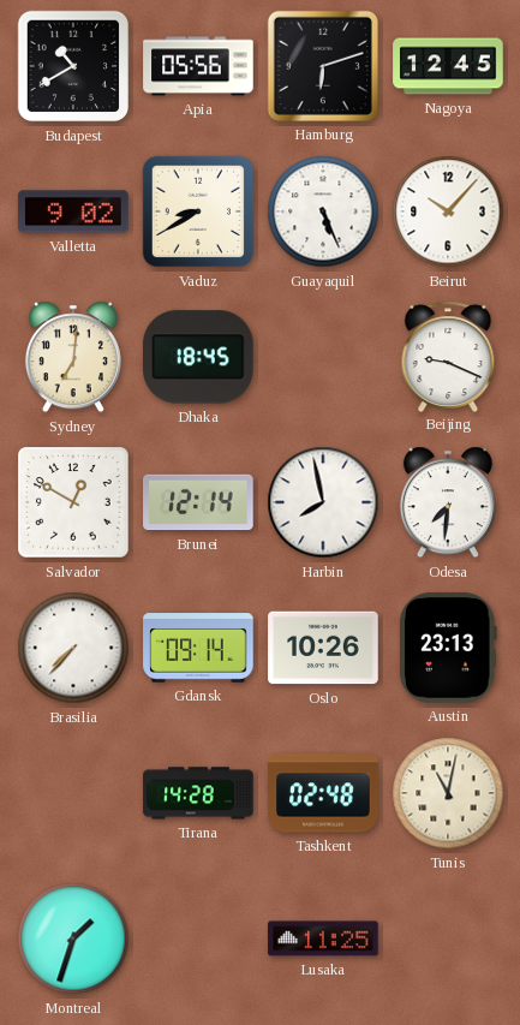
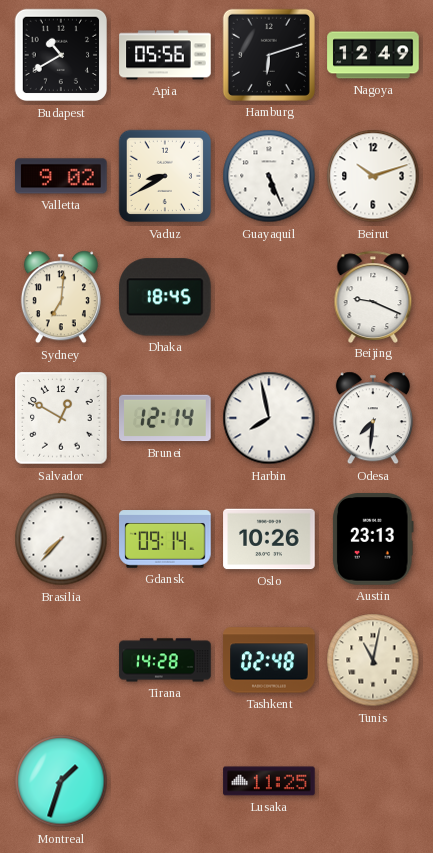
Nagoya: 12:45 -> 12:49
Beirut: 10:07 -> 10:12
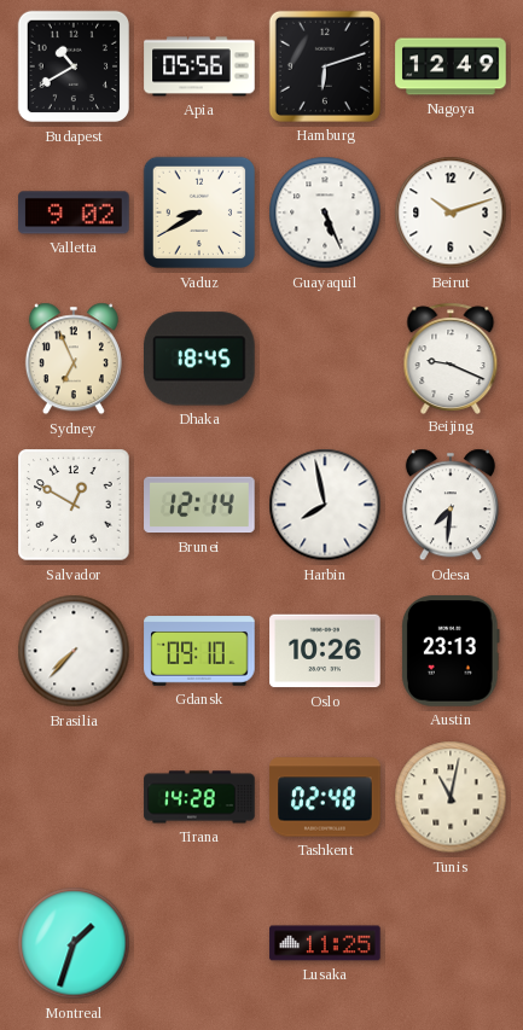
Sydney: 7:01 -> 6:56
Gdansk: 09:14 -> 09:10
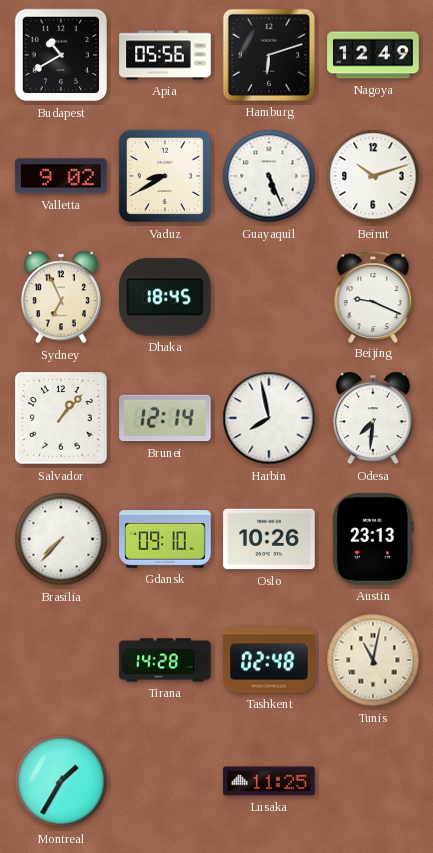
Salvador: 12:50 -> 1:07
Montreal: 1:33 -> 1:35
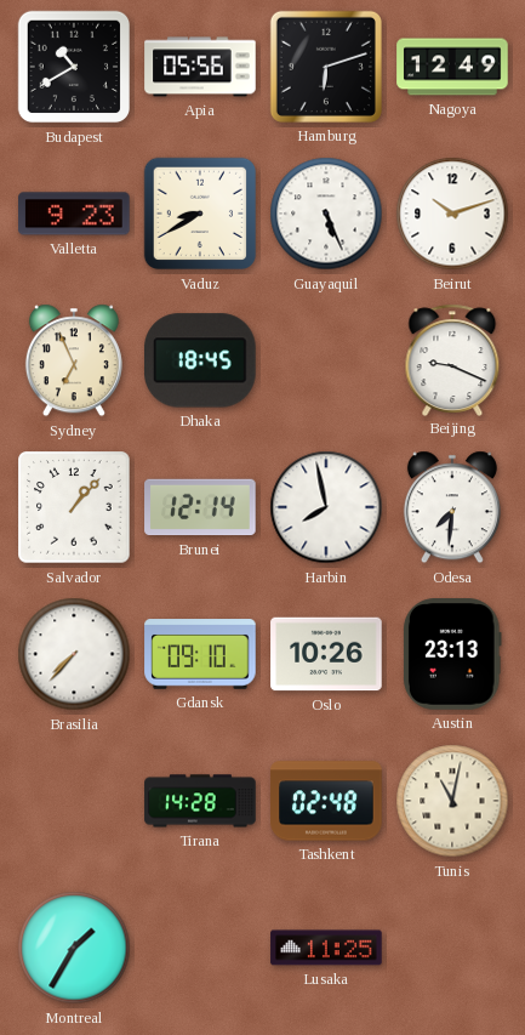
Valletta: 9:02 -> 9:23
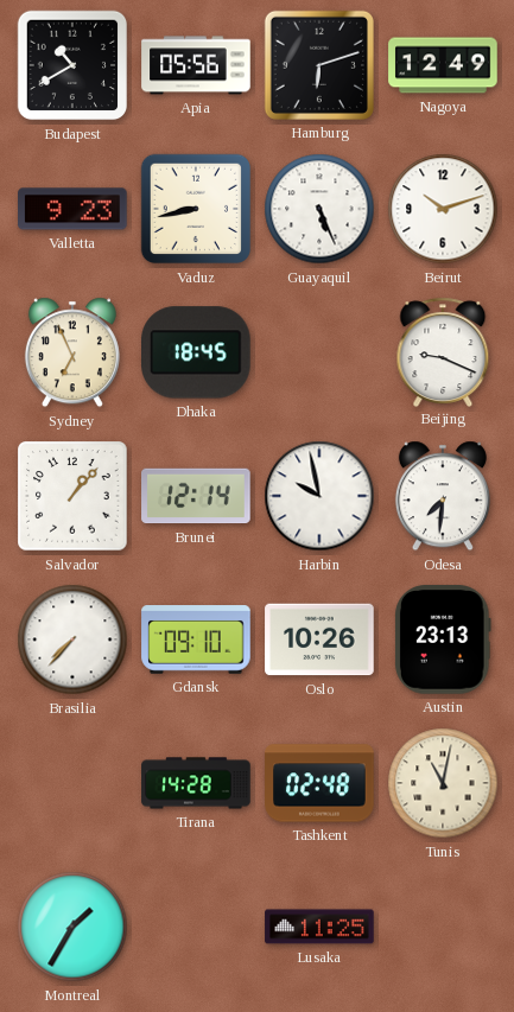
Vaduz: 8:40 -> 8:43
Harbin: 7:58 -> 9:58
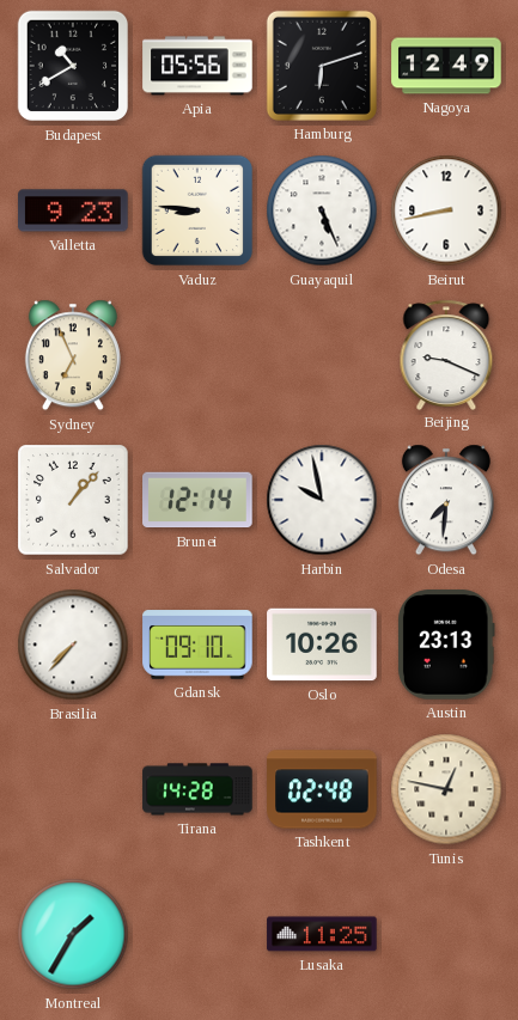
Vaduz: 8:43 -> 8:46
Beirut: 10:12 -> 8:43
Dhaka: 18:45 -> none
Tunis: 11:02 -> 12:47
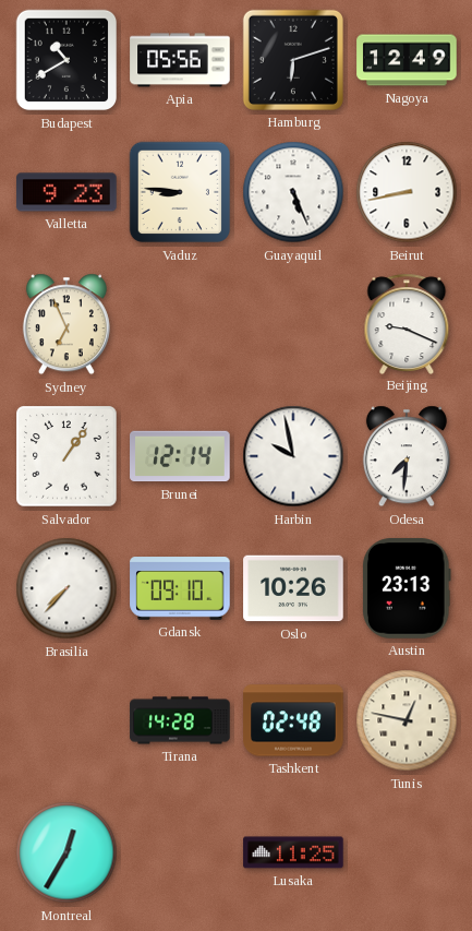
Salvador: 1:07 -> 1:06
Montreal: 1:35 -> 12:35
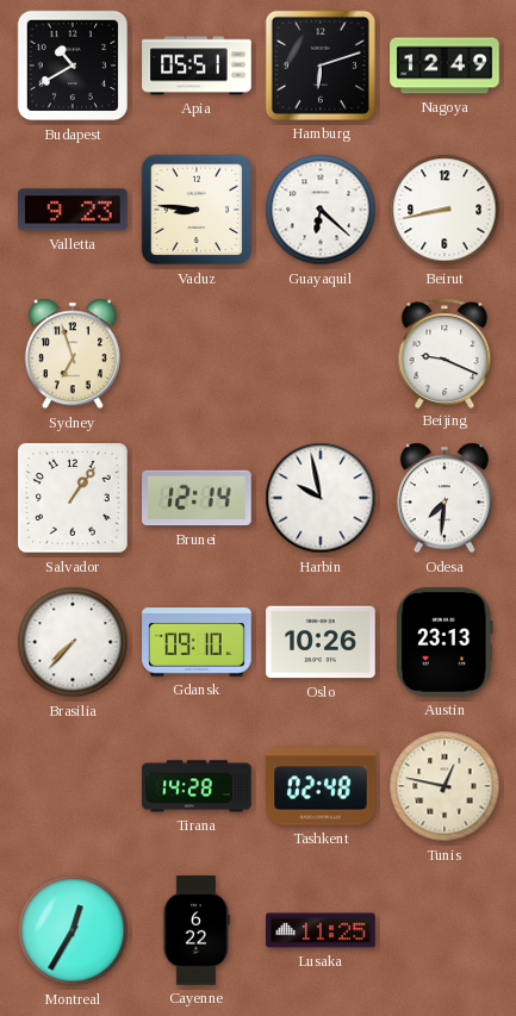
Apia: 05:56 -> 05:51
Guayaquil: 5:26 -> 6:22
Sydney: 6:56 -> 6:57
Cayenne: none -> 6:22
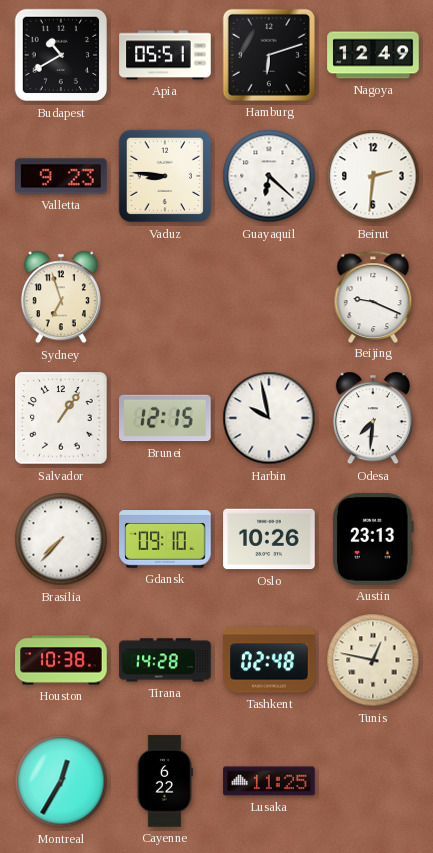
Beirut: 8:43 -> 2:31
Brunei: 12:14 -> 12:15
Houston: none -> 10:38
